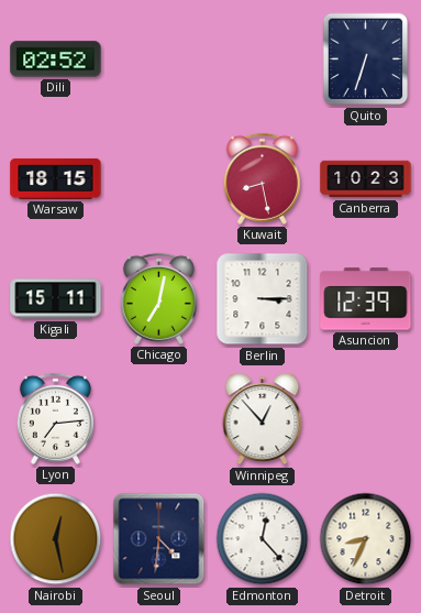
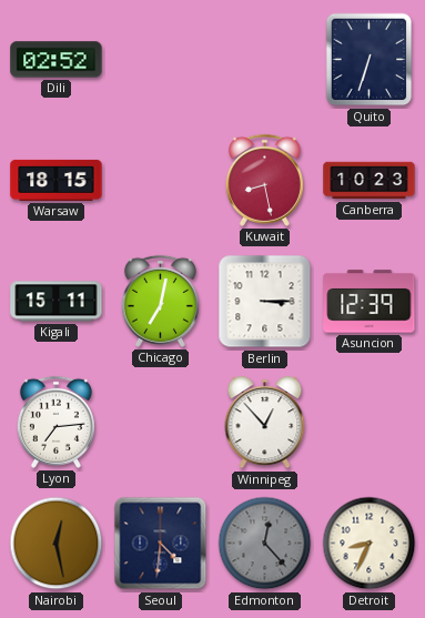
Edmonton dial: white -> grey
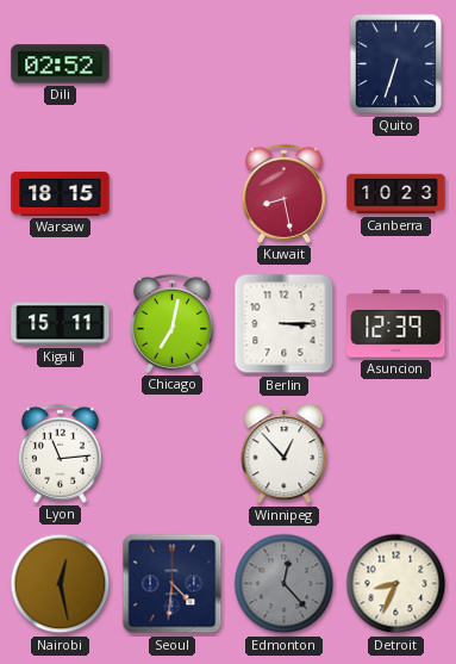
Lyon: 7:14 -> 11:14
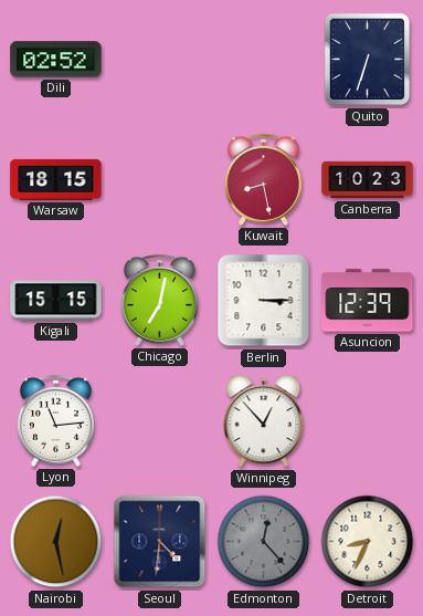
Kigali: 15:11 -> 15:15
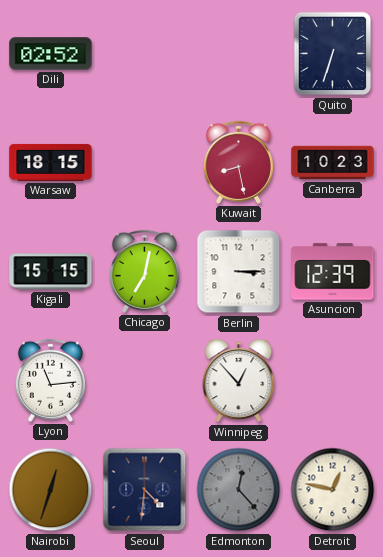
Nairobi: 12:28 -> 12:33
Detroit: 8:34 -> 12:47
